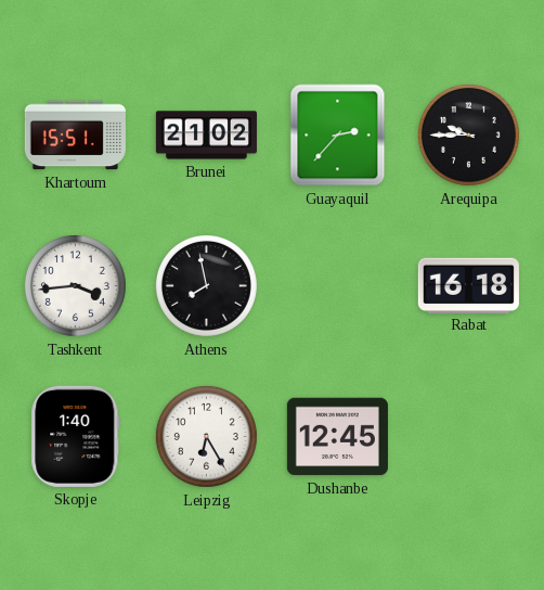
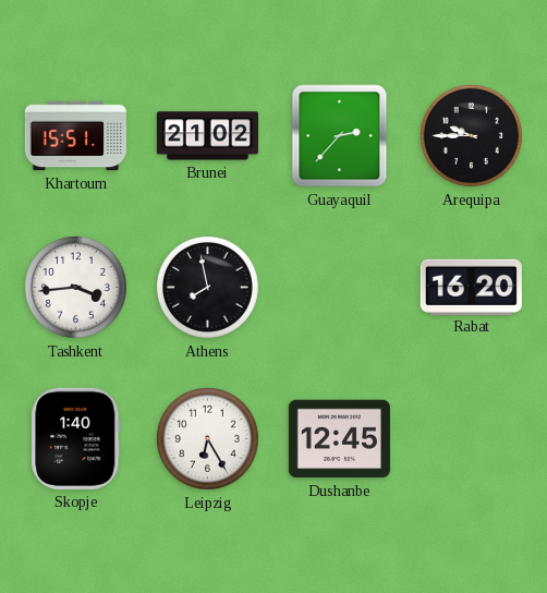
Rabat: 16:18 -> 16:20
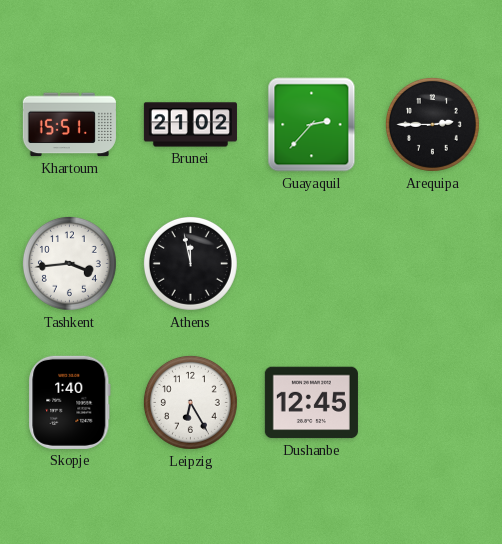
Arequipa: 9:45 -> 2:45
Athens: 7:58 -> 11:58
Rabat: 16:20 -> none
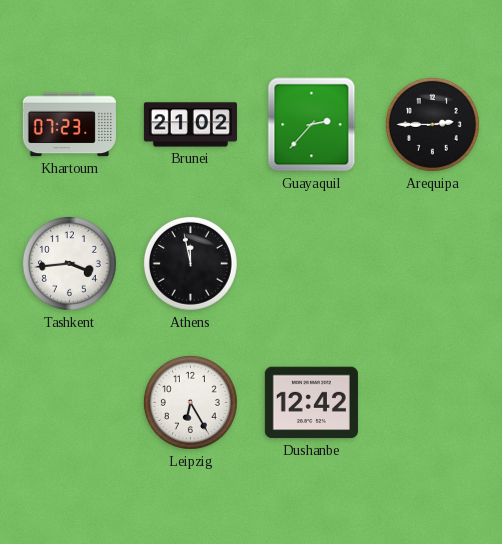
Khartoum: 15:51 -> 07:23
Skopje: 1:40 -> none
Dushanbe: 12:45 -> 12:42
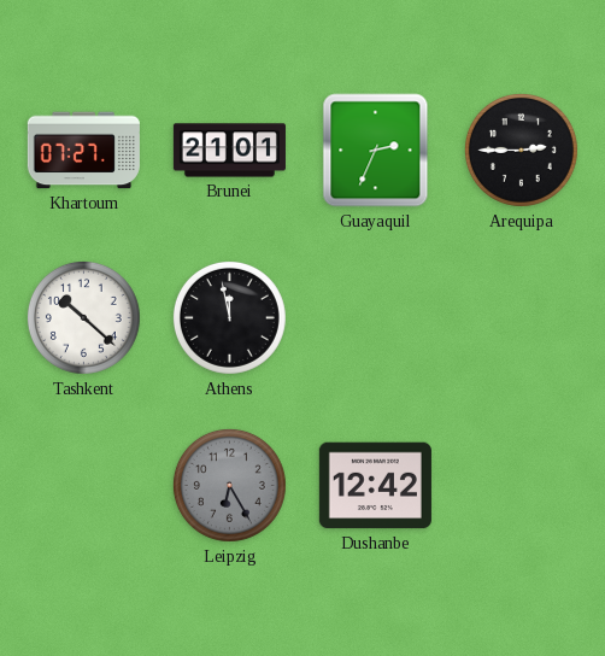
Khartoum: 07:23 -> 07:27
Brunei: 21:02 -> 21:01
Guayaquil: 2:37 -> 2:34
Tashkent: 3:44 -> 10:22
Leipzig dial: white -> grey
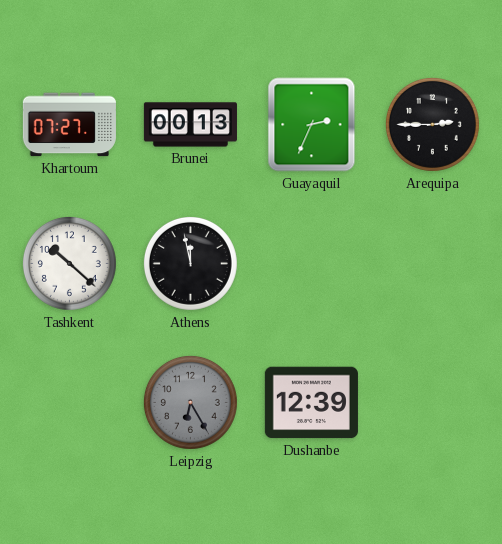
Brunei: 21:01 -> 00:13
Dushanbe: 12:42 -> 12:39
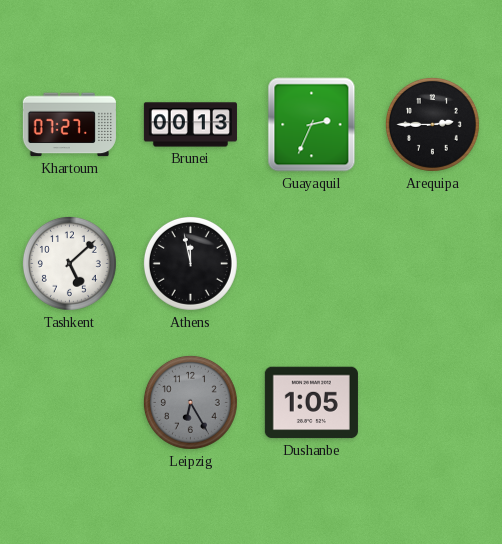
Tashkent: 10:22 -> 5:08
Dushanbe: 12:39 -> 1:05
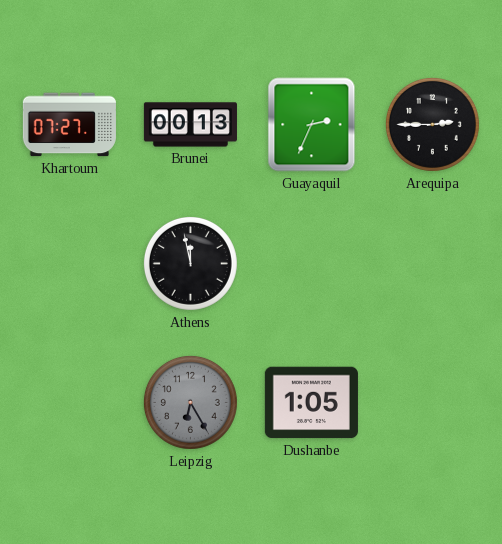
Tashkent: 5:08 -> none
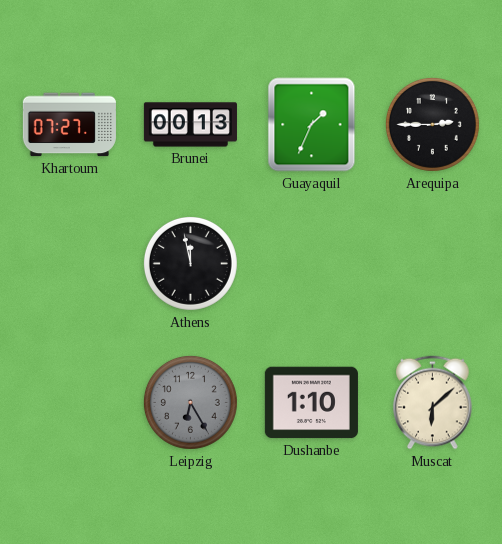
Guayaquil: 2:34 -> 1:34
Dushanbe: 1:05 -> 1:10
Muscat: none -> 6:08
